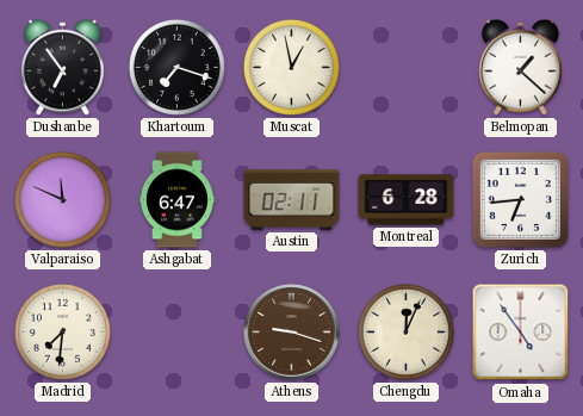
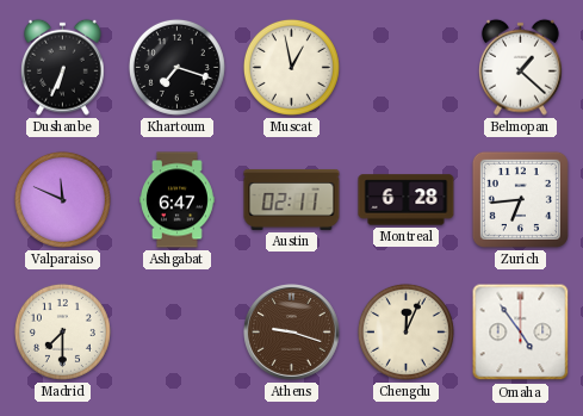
Dushanbe: 6:54 -> 6:34
Madrid: 7:31 -> 7:30
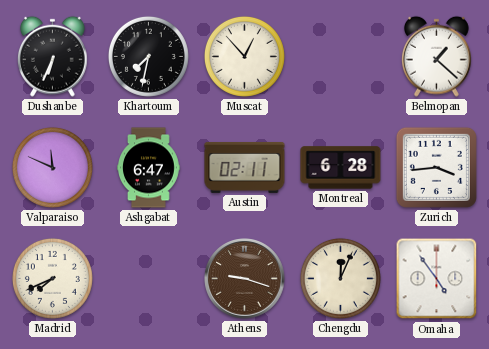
Khartoum: 7:18 -> 7:32
Muscat: 12:58 -> 12:53
Zurich: 6:44 -> 3:44
Madrid: 7:30 -> 7:41
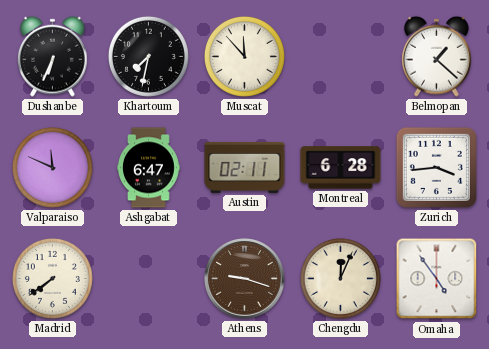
Muscat: 12:53 -> 11:53
Madrid: 7:41 -> 7:39
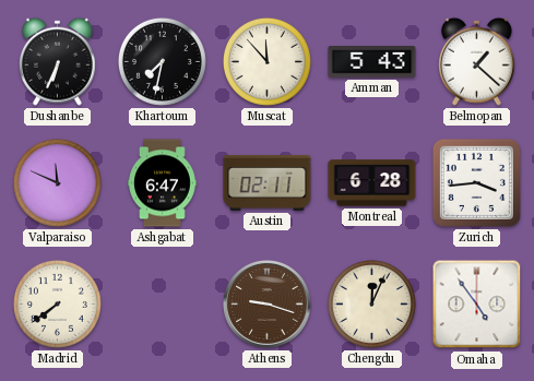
Amman: none -> 5:43
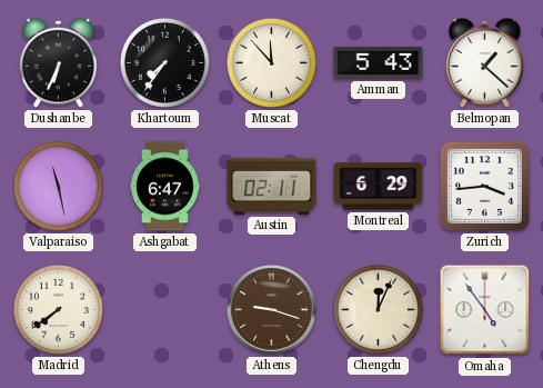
Khartoum: 7:32 -> 7:36
Valparaiso: 11:49 -> 11:28
Montreal: 6:28 -> 6:29
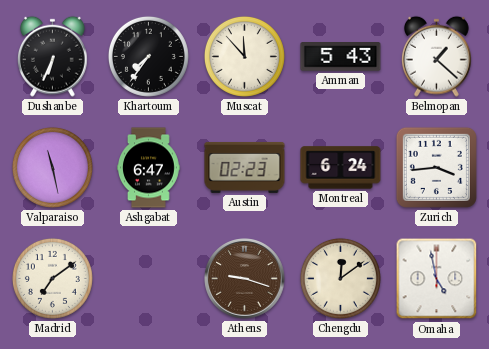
Austin: 02:11 -> 02:23
Montreal: 6:29 -> 6:24
Madrid: 7:39 -> 7:09
Chengdu: 12:04 -> 12:09
Omaha: 4:54 -> 4:58
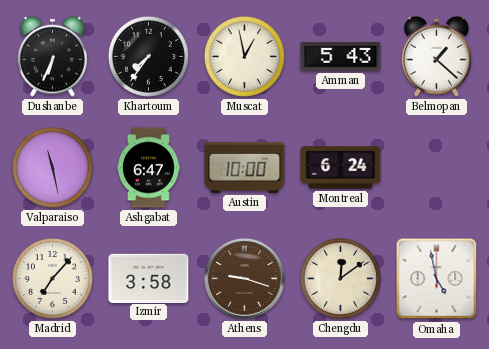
Muscat: 11:53 -> 12:58
Austin: 02:23 -> 10:00
Zurich: 3:44 -> none
Madrid: 7:09 -> 7:07
Izmir: none -> 3:58
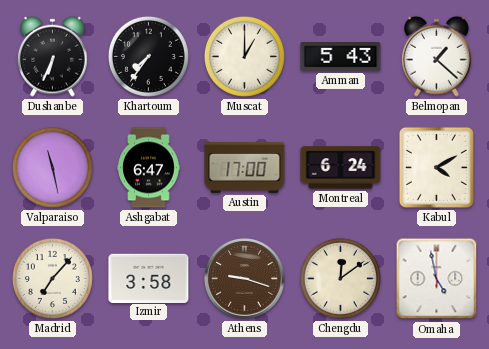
Muscat: 12:58 -> 1:00
Austin: 10:00 -> 17:00
Kabul: none -> 4:10
